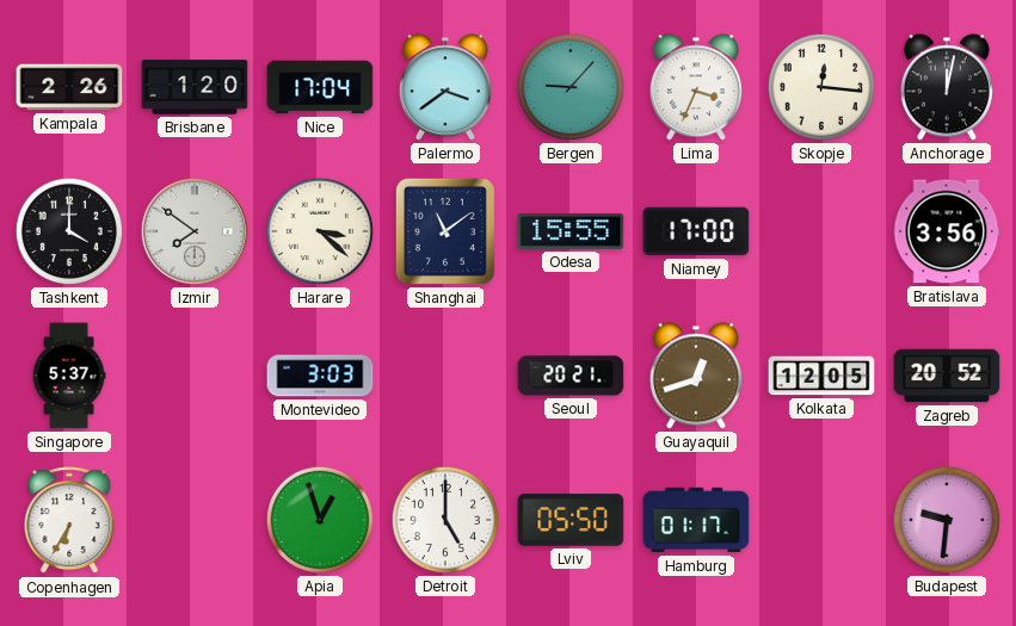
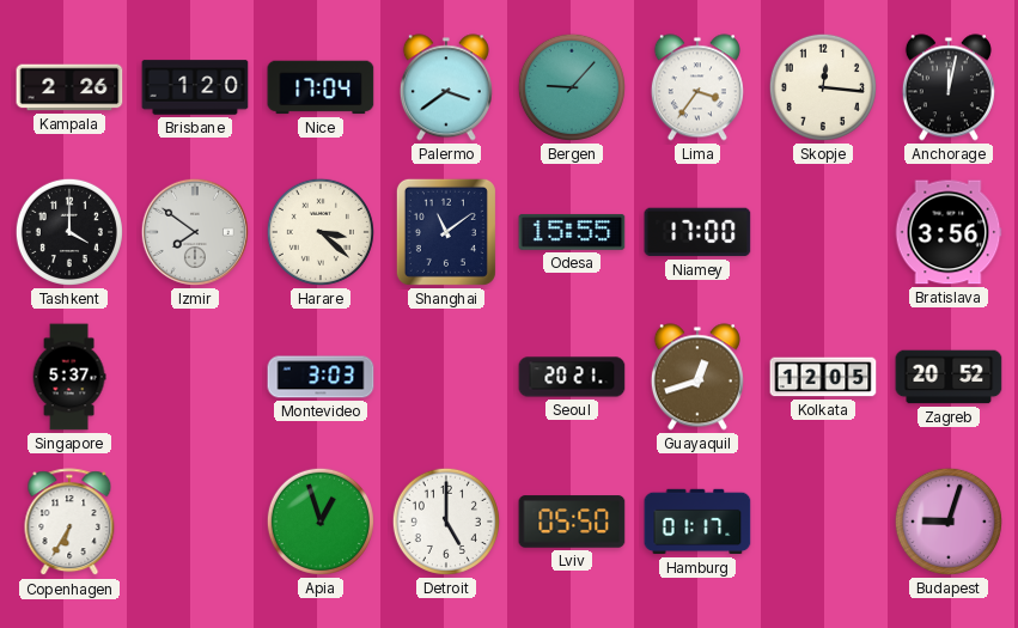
Lima: 3:34 -> 3:36
Budapest: 9:31 -> 9:03
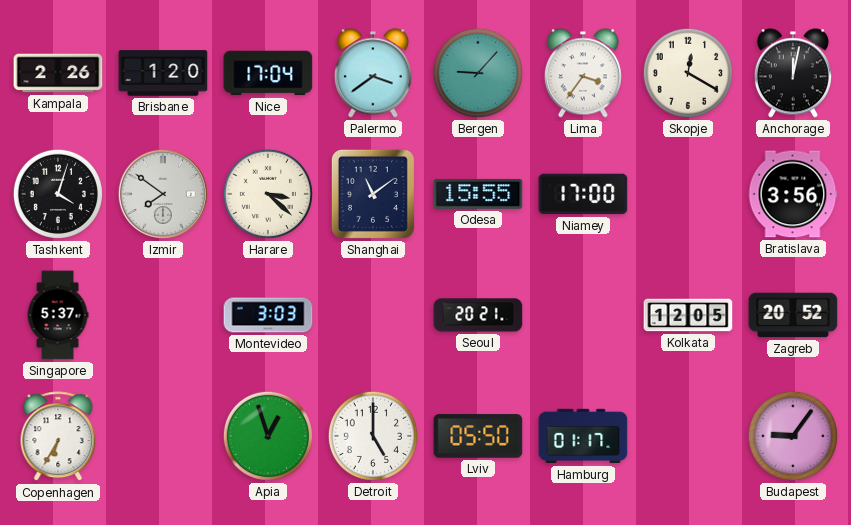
Skopje: 12:16 -> 12:20
Tashkent: 4:00 -> 4:03
Guayaquil: 12:42 -> none
Budapest: 9:03 -> 9:06
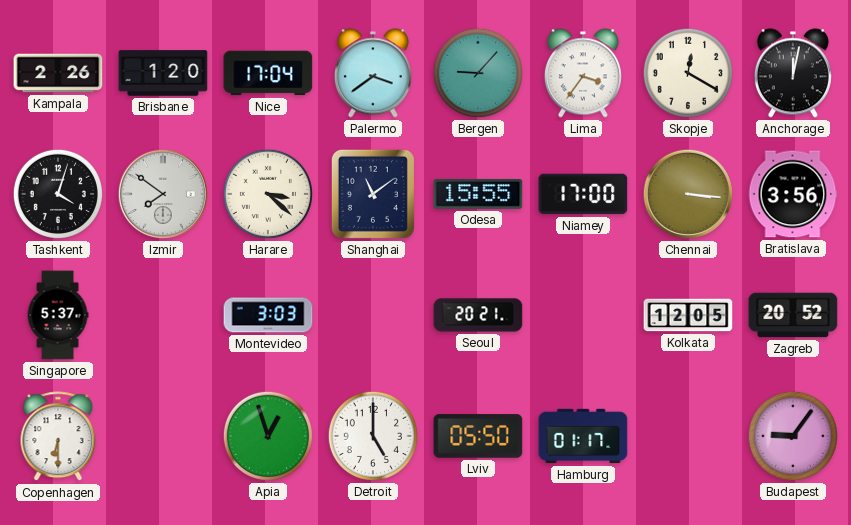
Chennai: none -> 3:16
Copenhagen: 6:35 -> 6:30
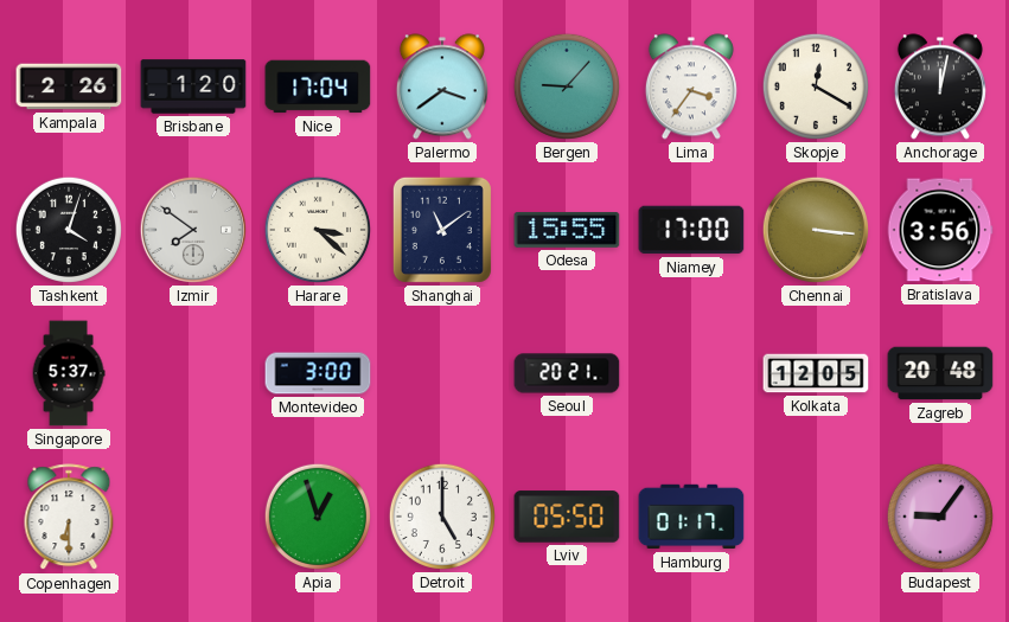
Montevideo: 3:03 -> 3:00
Zagreb: 20:52 -> 20:48
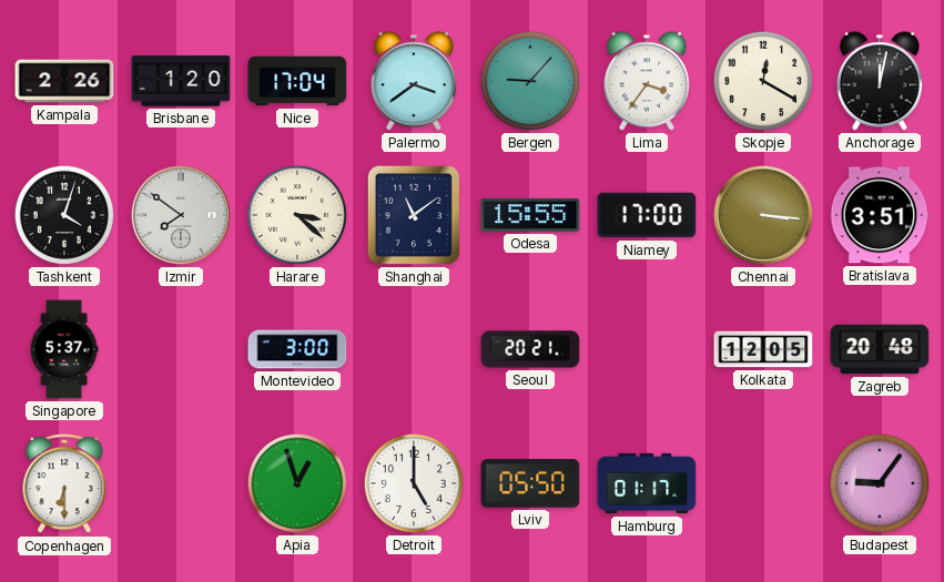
Bratislava: 3:56 -> 3:51
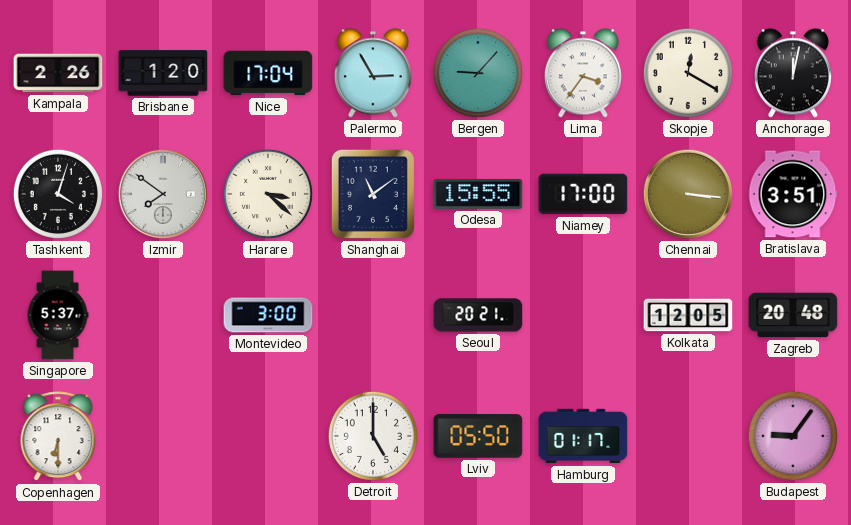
Palermo: 3:39 -> 2:55
Apia: 12:57 -> none
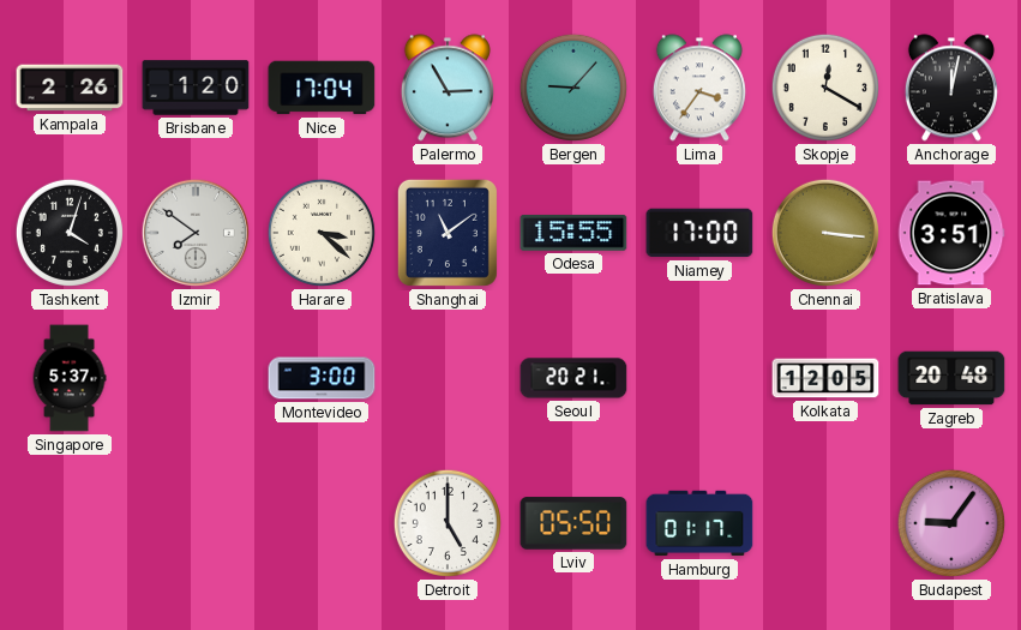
Copenhagen: 6:30 -> none
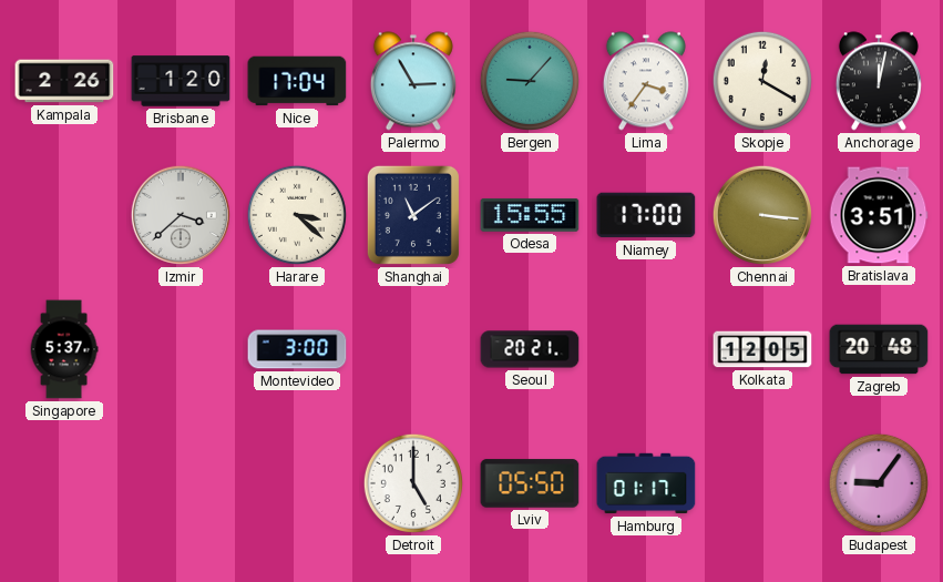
Tashkent: 4:03 -> none
Izmir: 7:51 -> 3:38
